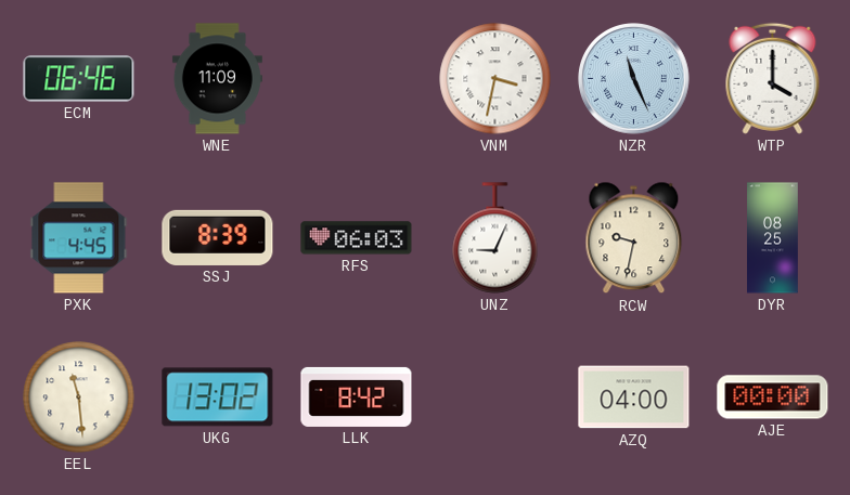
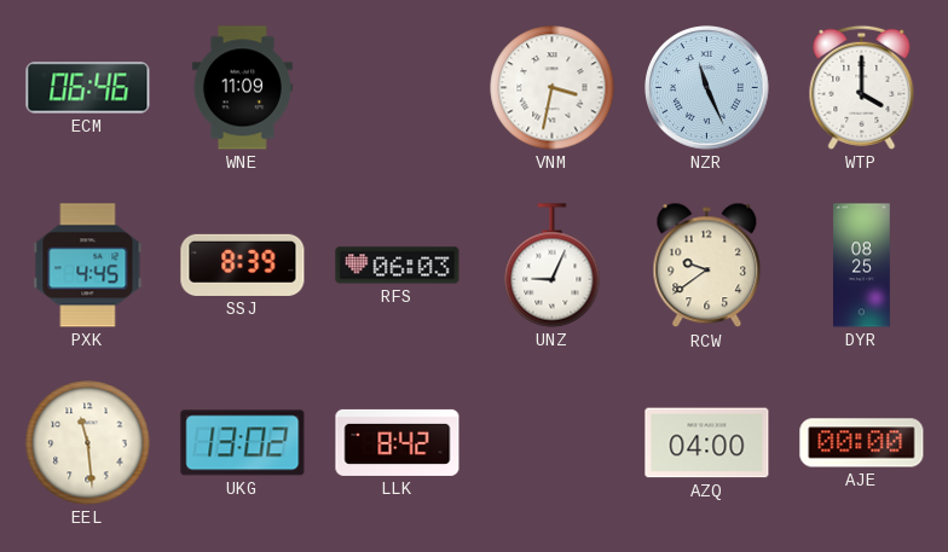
RCW: 9:32 -> 9:39
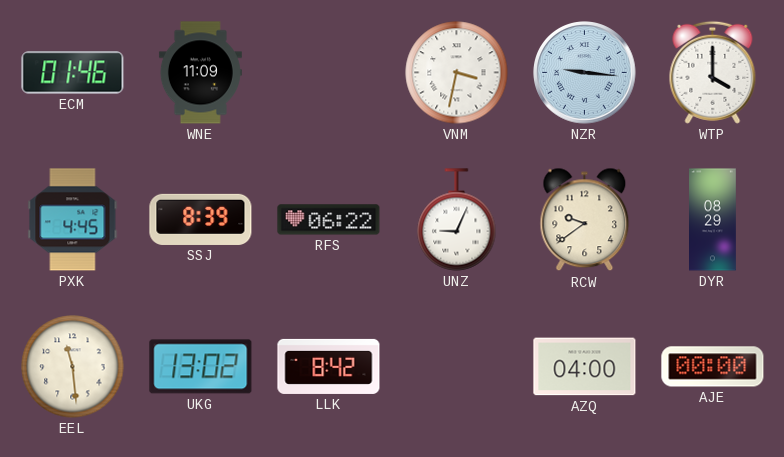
ECM: 06:46 -> 01:46
NZR: 11:26 -> 9:16
RFS: 06:03 -> 06:22
DYR: 08:25 -> 08:29
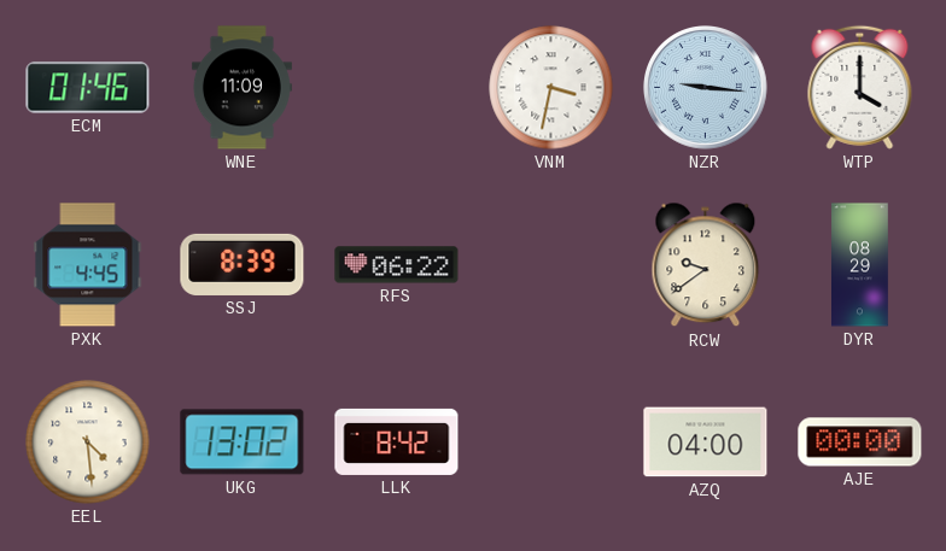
UNZ: 9:04 -> none
EEL: 11:29 -> 4:29
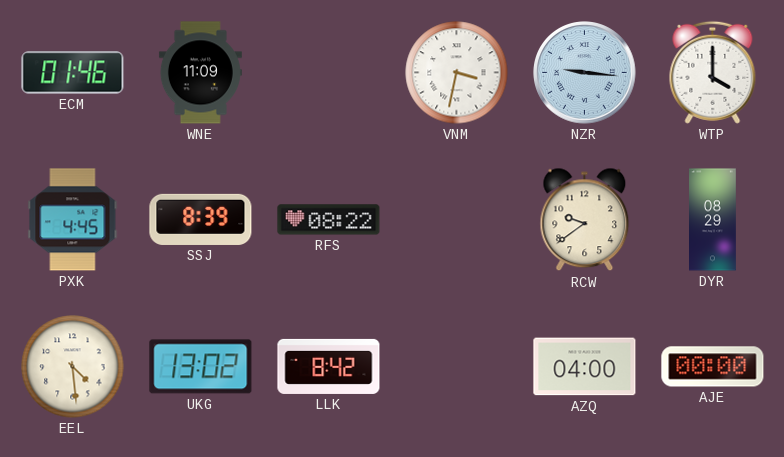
RFS: 06:22 -> 08:22
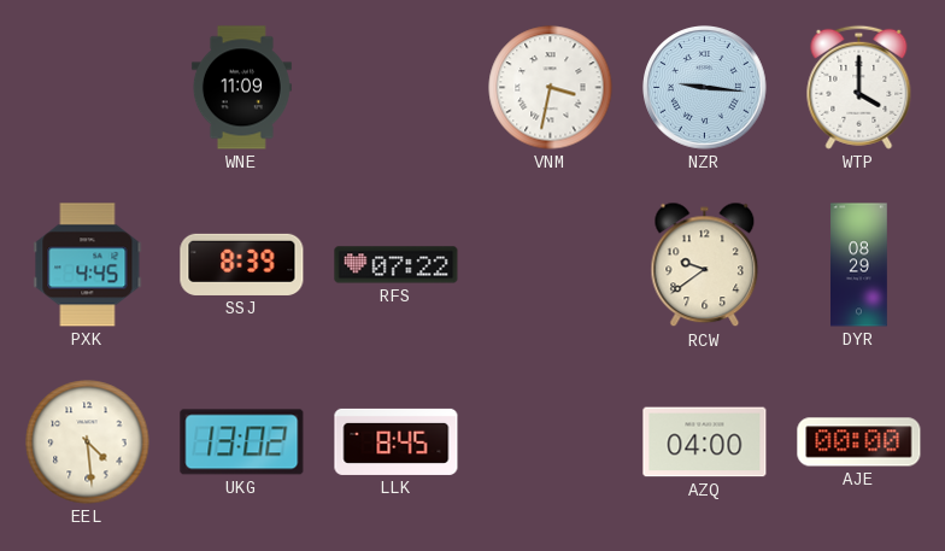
ECM: 01:46 -> none
RFS: 08:22 -> 07:22
LLK: 8:42 -> 8:45
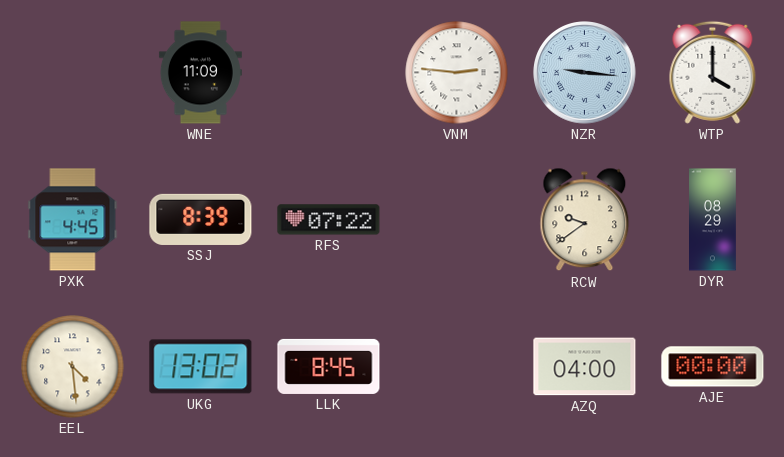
VNM: 3:32 -> 2:46
